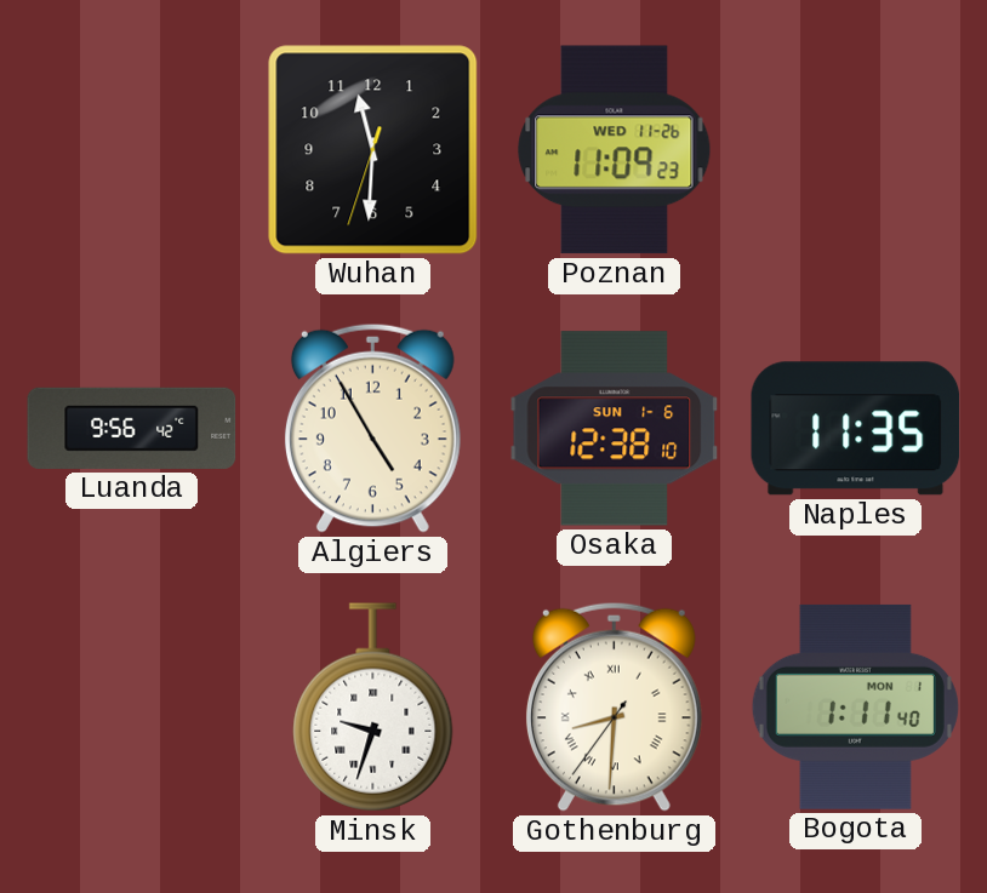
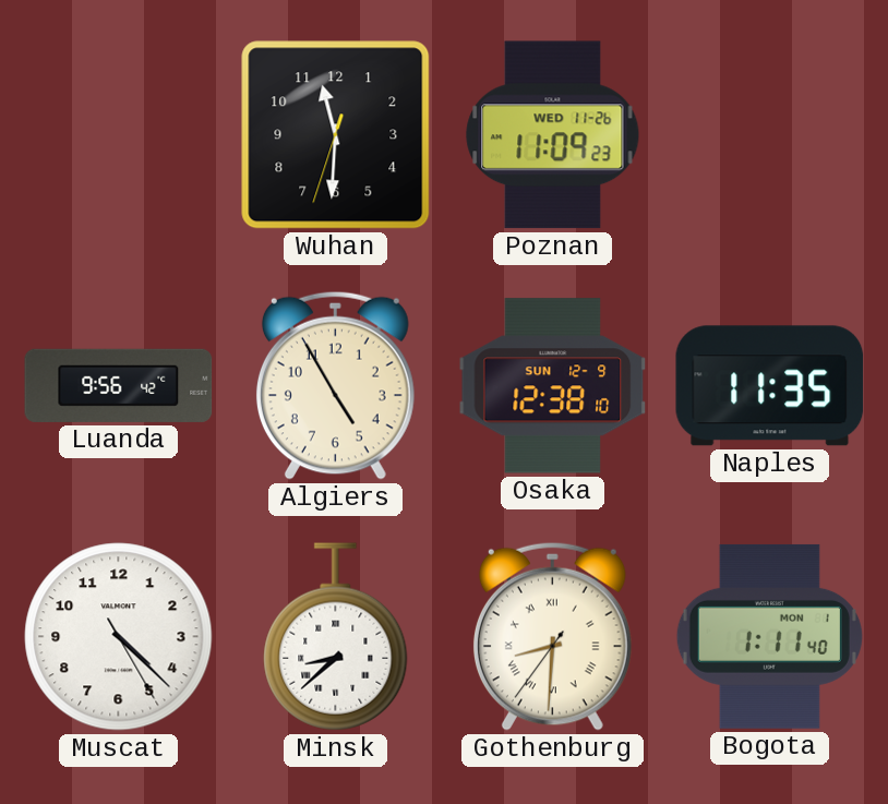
Osaka date: SUN 1-6 -> SUN 12-9
Muscat: none -> 4:22
Minsk: 9:33 -> 8:38
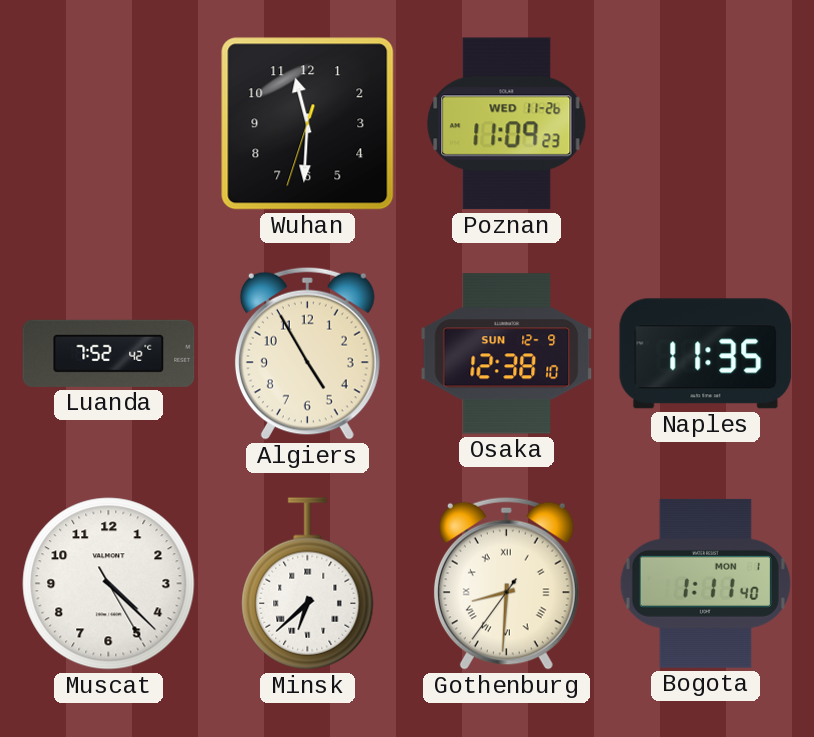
Luanda: 9:56 -> 7:52
Minsk: 8:38 -> 6:38
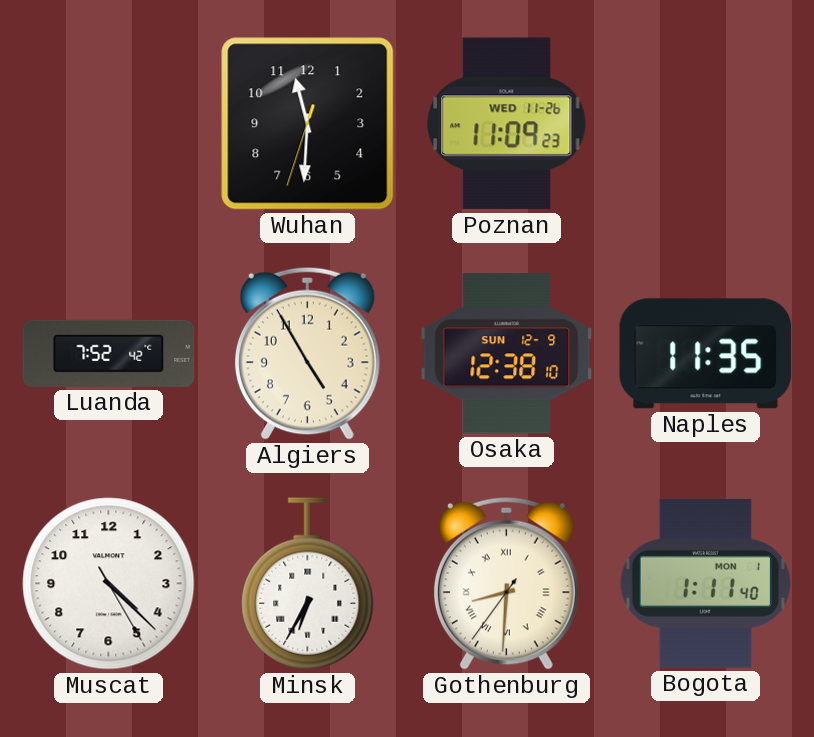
Minsk: 6:38 -> 6:35
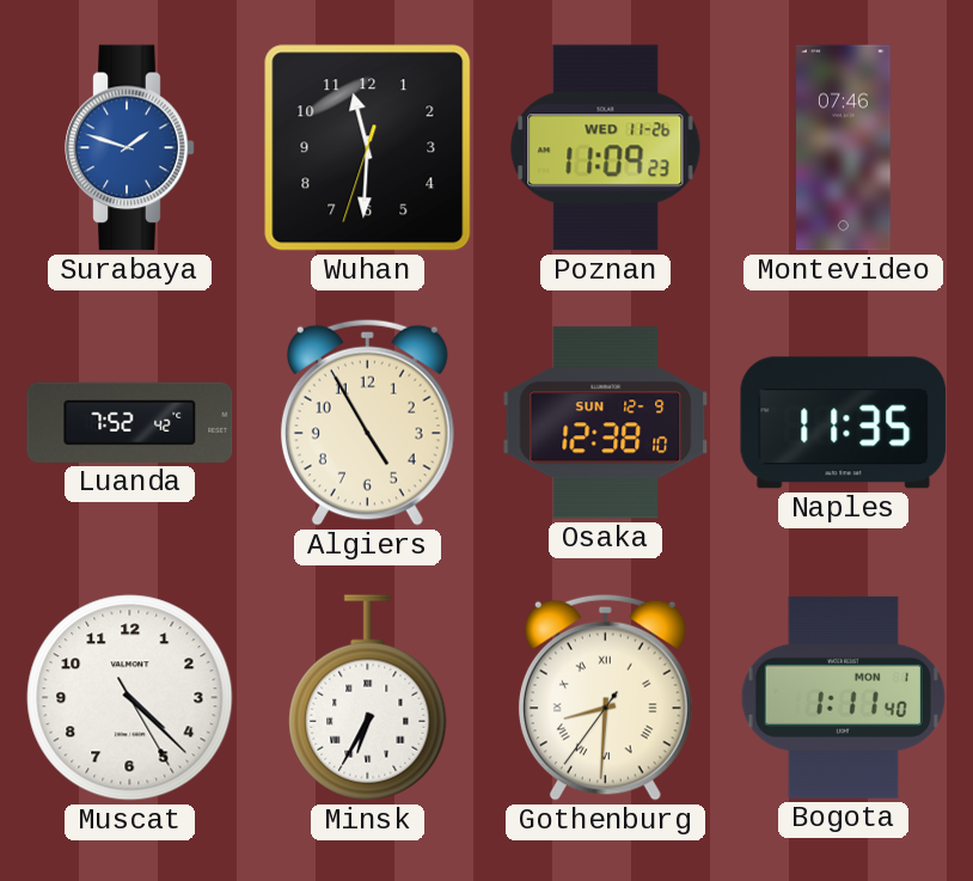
Surabaya: none -> 1:48
Montevideo: none -> 07:46
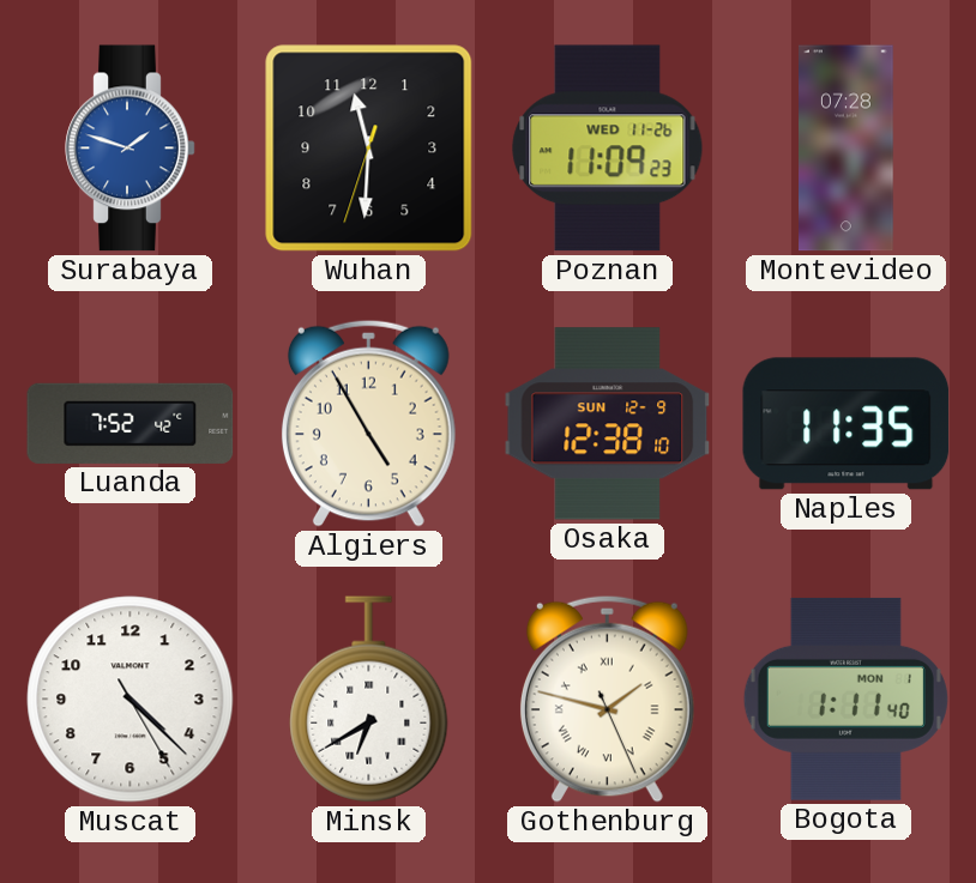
Montevideo: 07:46 -> 07:28
Minsk: 6:35 -> 6:40
Gothenburg: 8:30 -> 1:47
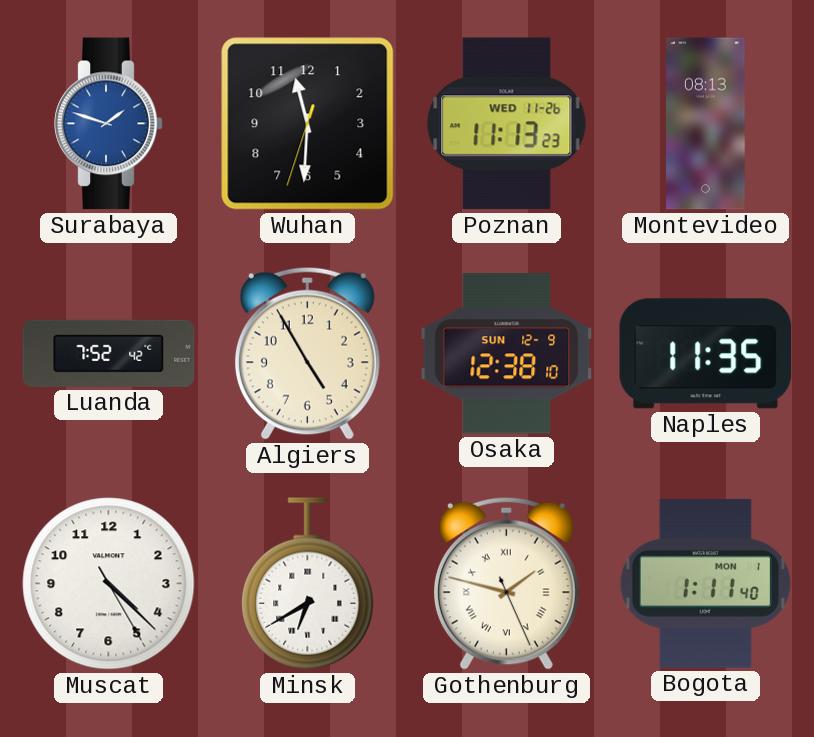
Poznan: 11:09 -> 11:13
Montevideo: 07:28 -> 08:13
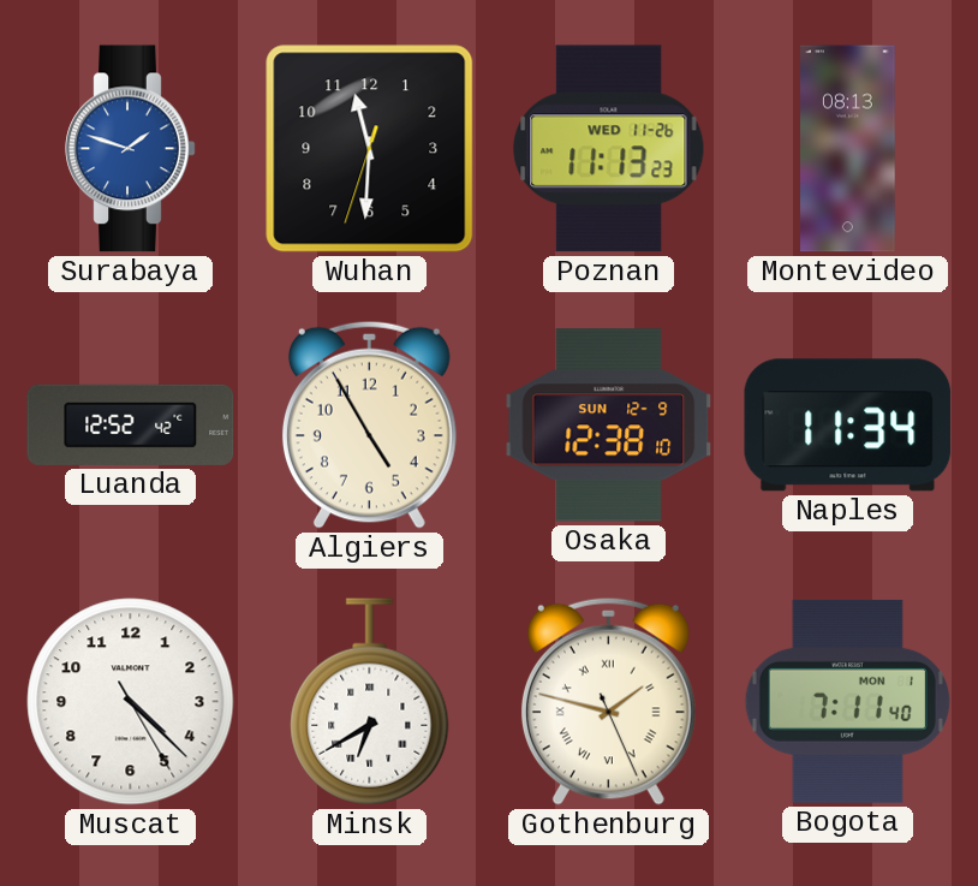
Luanda: 7:52 -> 12:52
Naples: 11:35 -> 11:34
Bogota: 1:11 -> 7:11
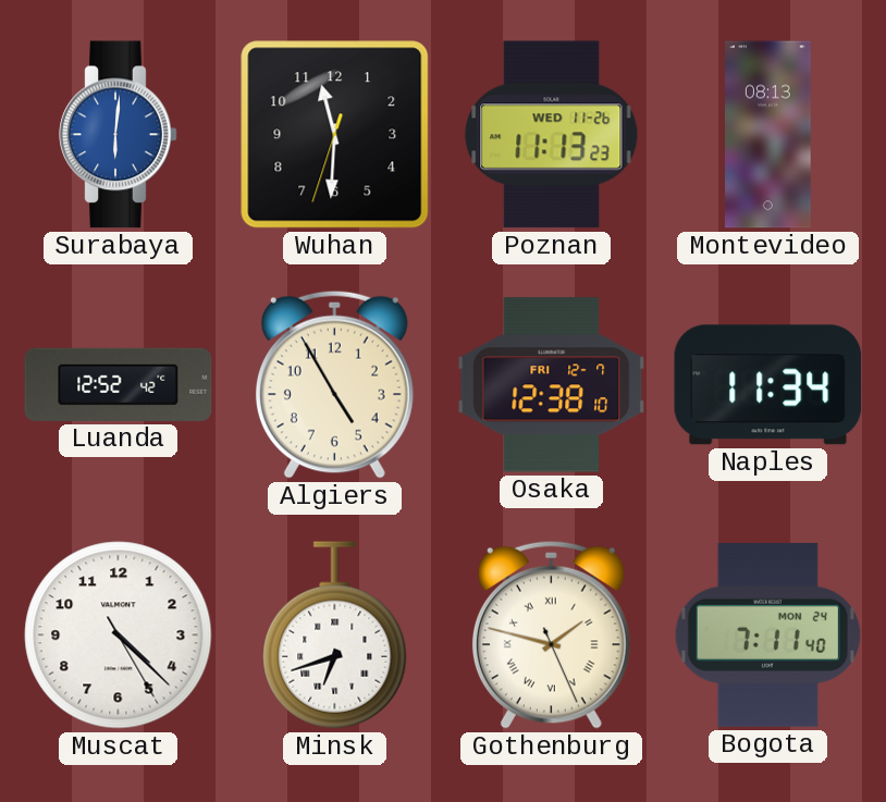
Surabaya: 1:48 -> 6:01
Osaka date: SUN 12-9 -> FRI 12-7
Minsk: 6:40 -> 6:42
Bogota date: MON 1 -> MON 24
